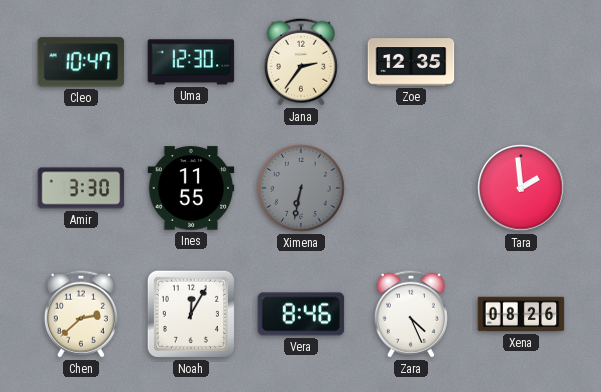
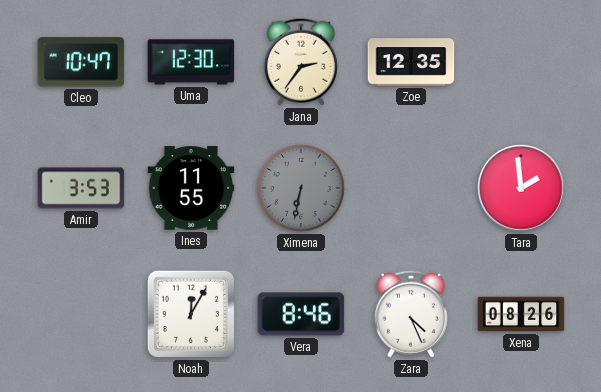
Amir: 3:30 -> 3:53
Chen: 2:38 -> none
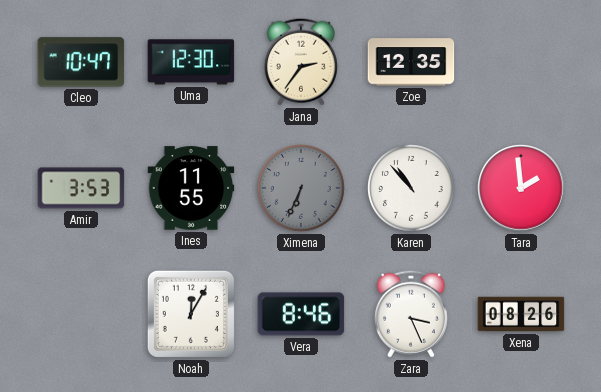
Ximena: 6:32 -> 6:34
Karen: none -> 10:53
Zara: 4:26 -> 3:26
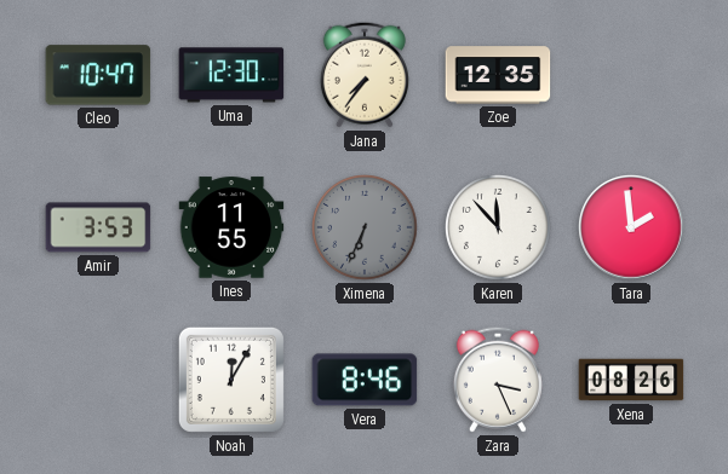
Jana: 2:36 -> 7:36
Karen: 10:53 -> 11:53
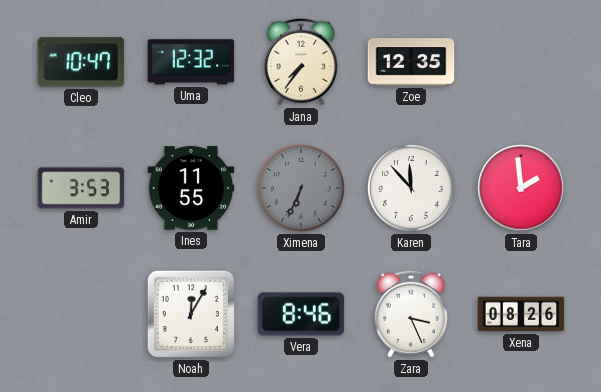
Uma: 12:30 -> 12:32
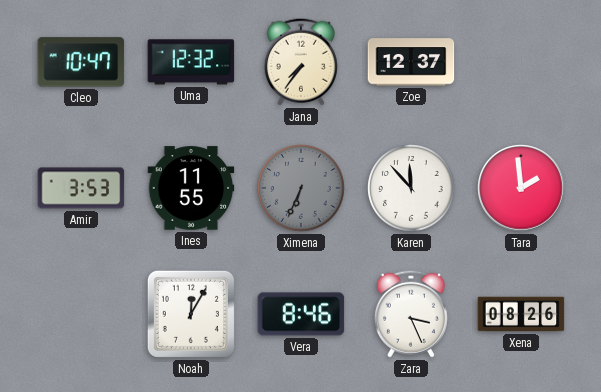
Zoe: 12:35 -> 12:37
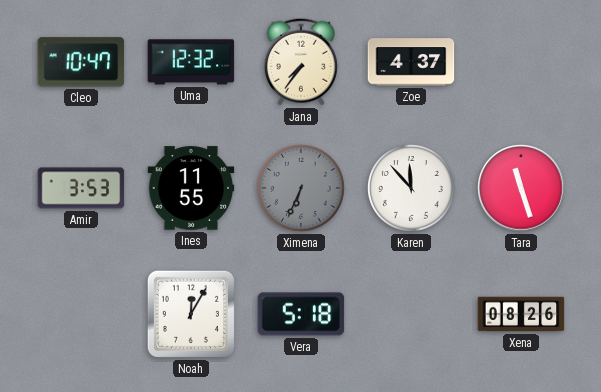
Zoe: 12:37 -> 4:37
Tara: 1:59 -> 11:27
Vera: 8:46 -> 5:18
Zara: 3:26 -> none
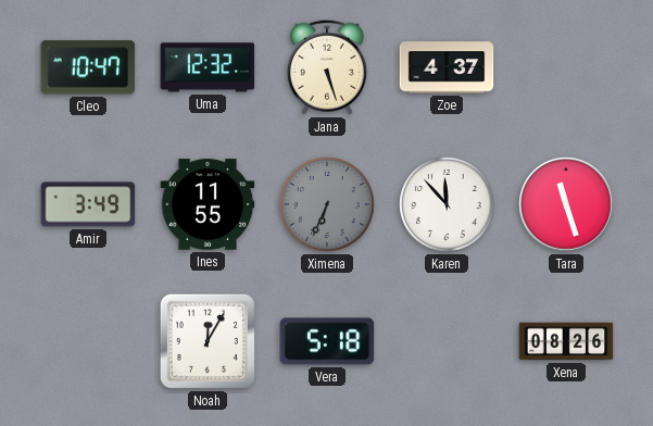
Jana: 7:36 -> 5:27
Amir: 3:53 -> 3:49
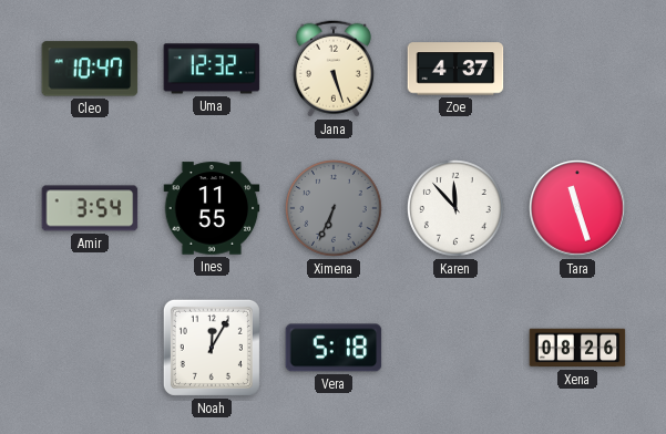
Amir: 3:49 -> 3:54
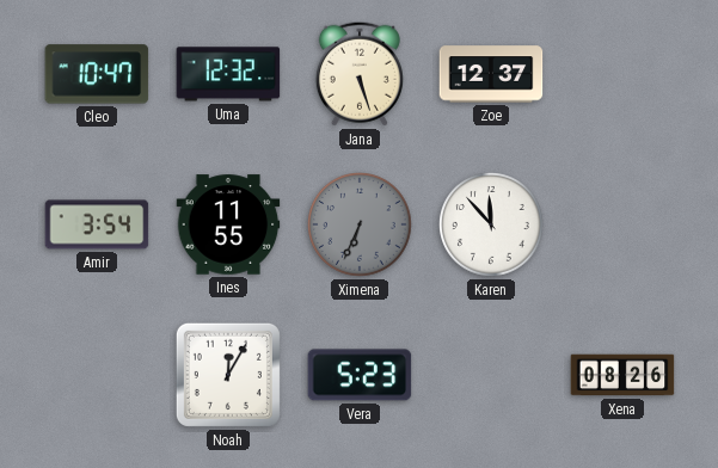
Zoe: 4:37 -> 12:37
Tara: 11:27 -> none
Vera: 5:18 -> 5:23
